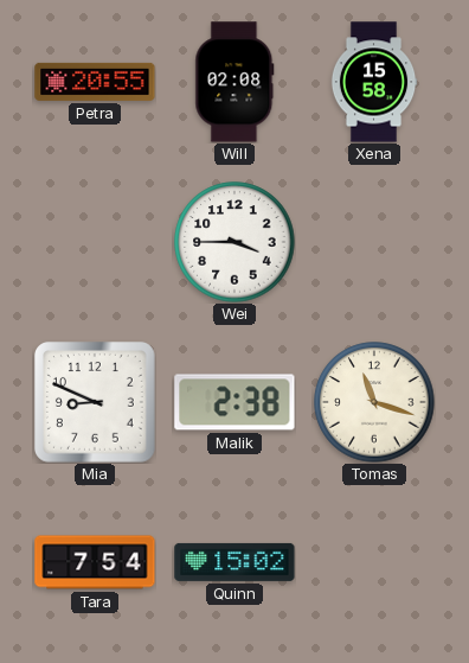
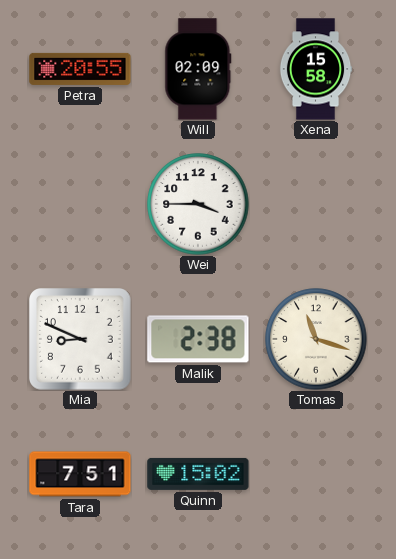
Will: 02:08 -> 02:09
Tara: 7:54 -> 7:51
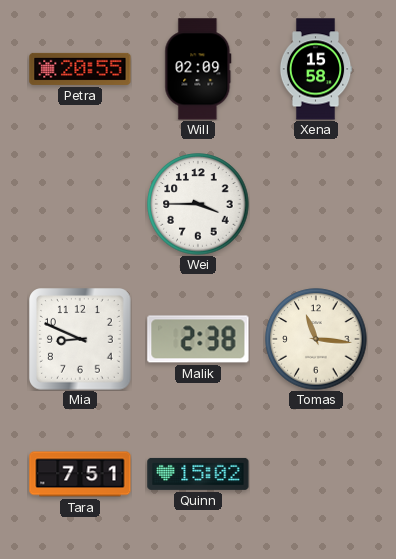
Tomas: 11:18 -> 11:16
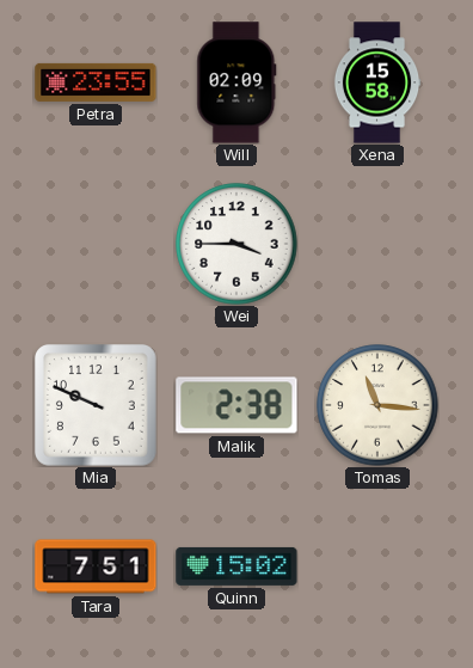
Petra: 20:55 -> 23:55
Mia: 8:49 -> 9:49
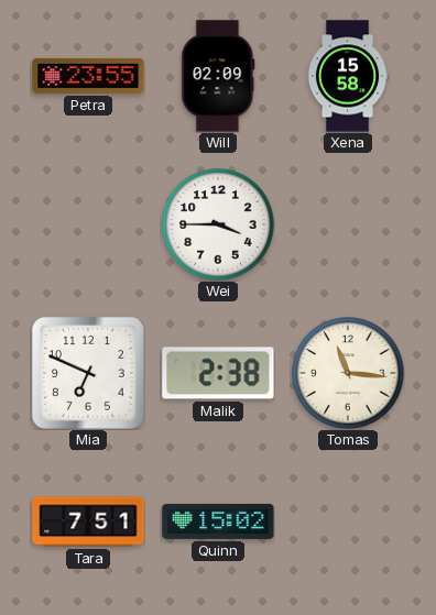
Mia: 9:49 -> 6:49
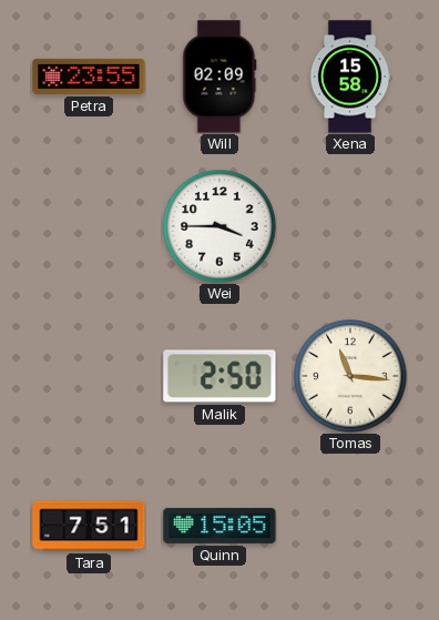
Mia: 6:49 -> none
Malik: 2:38 -> 2:50
Quinn: 15:02 -> 15:05
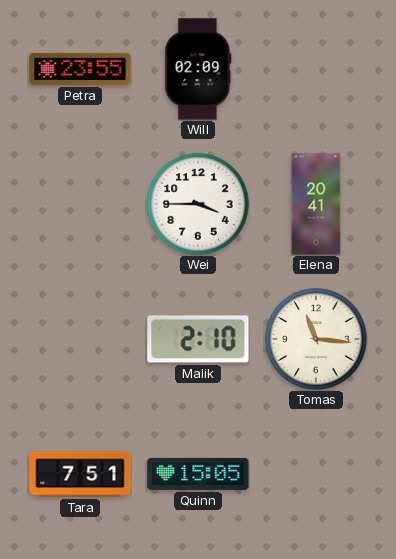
Xena: 15:58 -> none
Elena: none -> 20:41
Malik: 2:50 -> 2:10
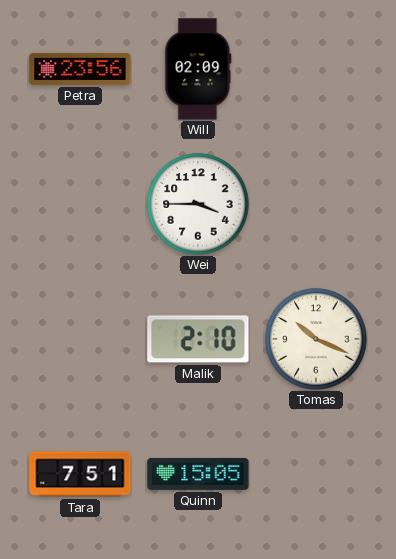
Petra: 23:55 -> 23:56
Elena: 20:41 -> none
Tomas: 11:16 -> 10:19
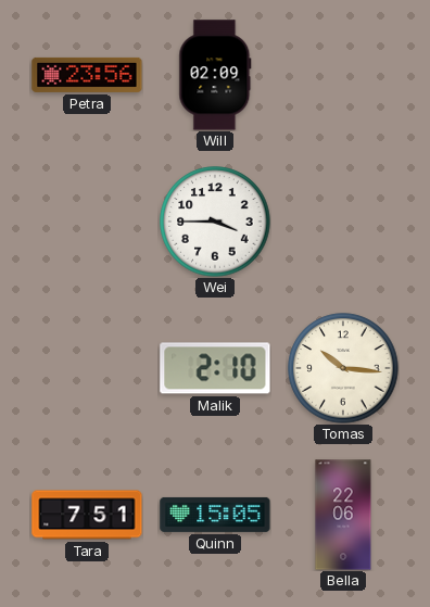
Tomas: 10:19 -> 10:16
Bella: none -> 22:06
